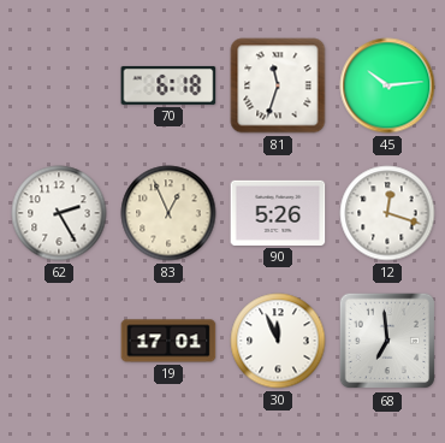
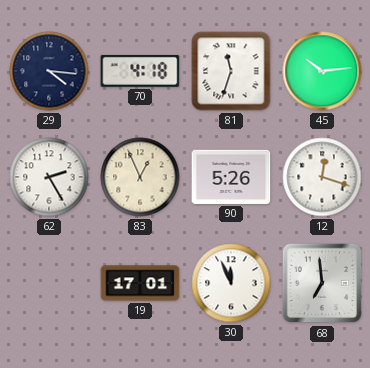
29: none -> 4:16
70: 6:18 -> 4:18
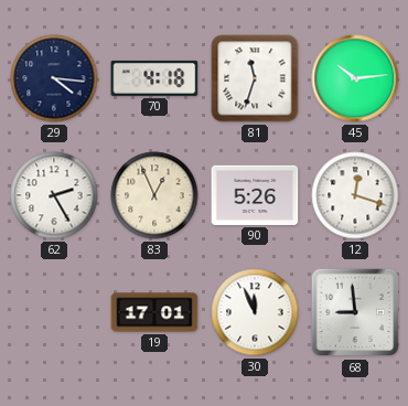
68: 6:59 -> 8:59
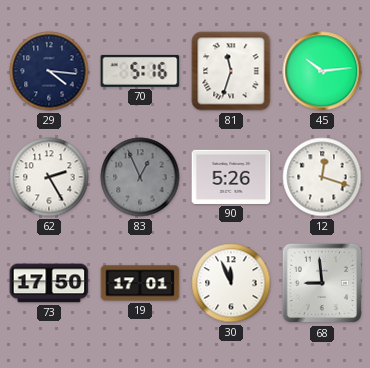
70: 4:18 -> 5:16
83 dial: cream -> grey
73: none -> 17:50
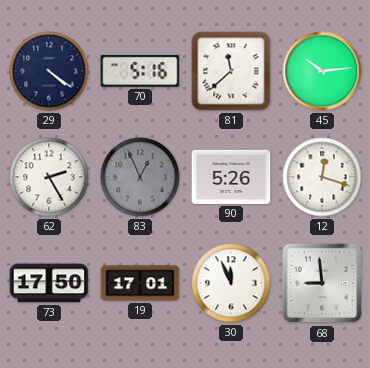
29: 4:16 -> 4:21
81: 11:33 -> 11:38
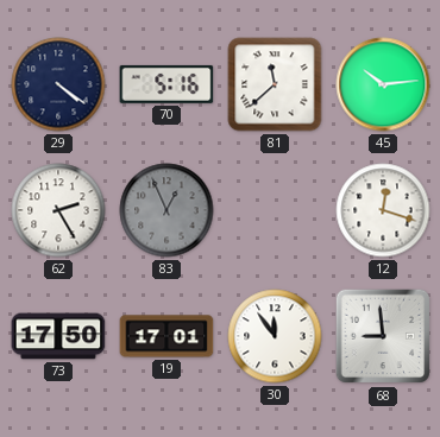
90: 5:26 -> none
30: 11:56 -> 11:54
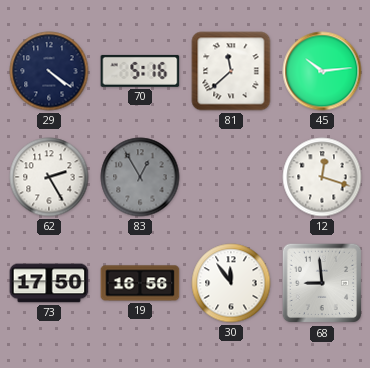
83: 12:56 -> 12:55
19: 17:01 -> 16:56
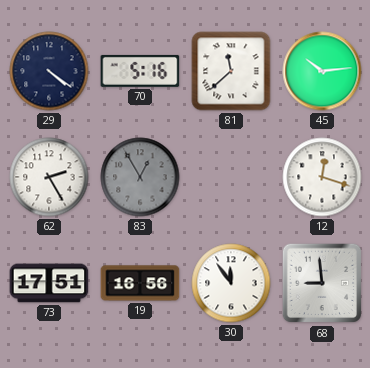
73: 17:50 -> 17:51
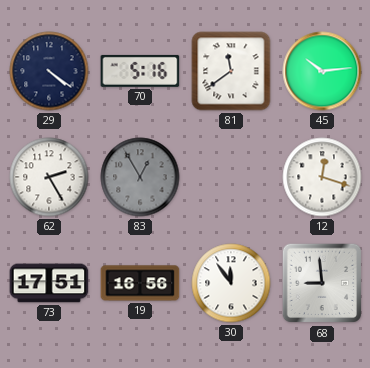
81: 11:38 -> 11:39
